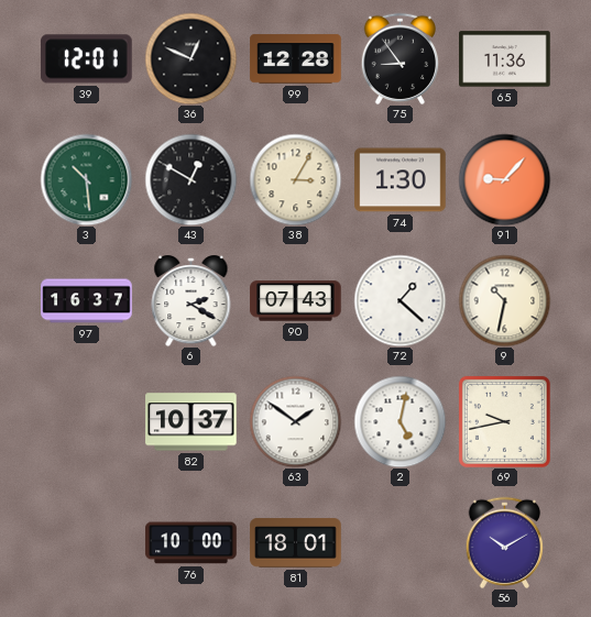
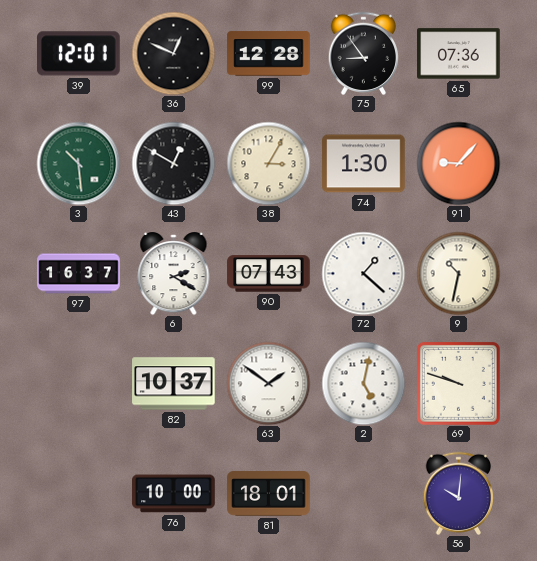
65: 11:36 -> 07:36
69: 9:43 -> 9:48
56: 10:10 -> 10:01
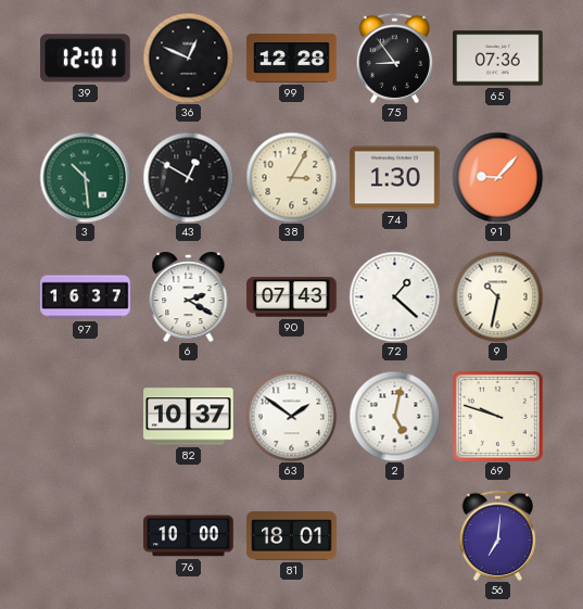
56: 10:01 -> 7:01
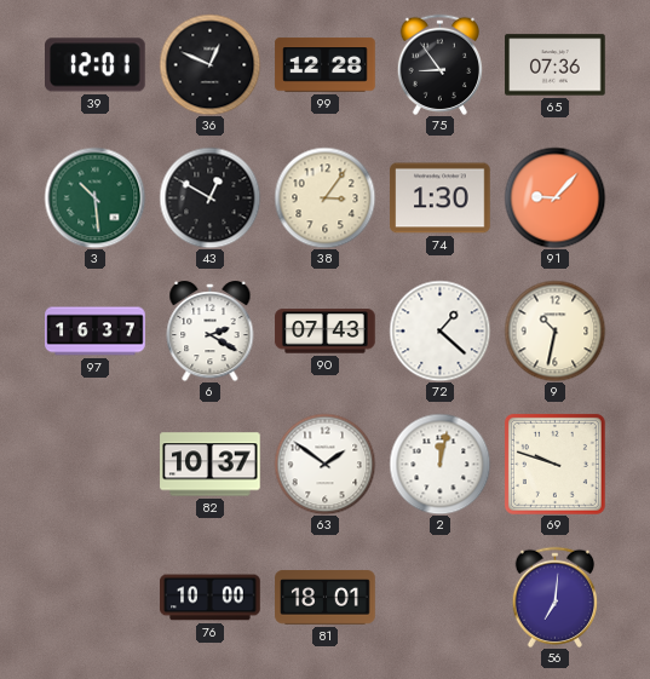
38: 3:05 -> 3:06
2: 5:02 -> 12:02
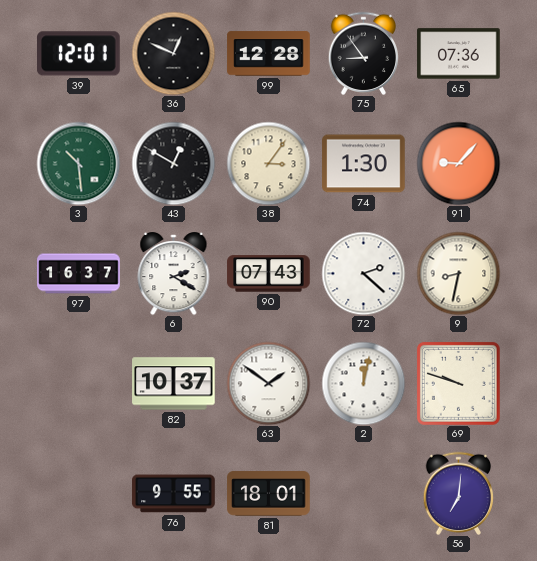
72: 1:22 -> 2:22
9: 10:32 -> 8:32
76: 10:00 -> 9:55
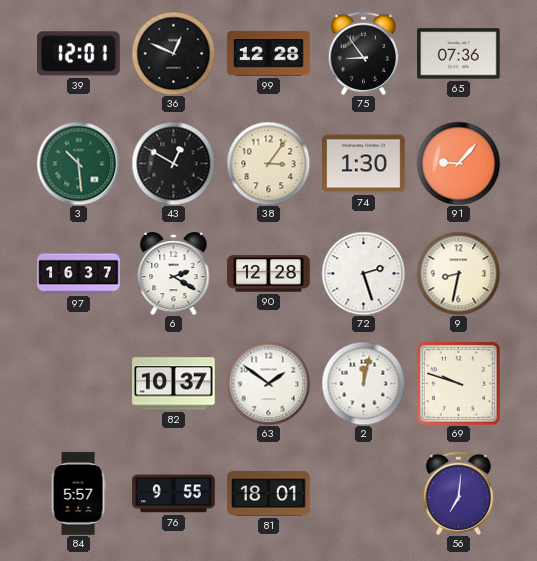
90: 07:43 -> 12:28
72: 2:22 -> 2:27
84: none -> 5:57
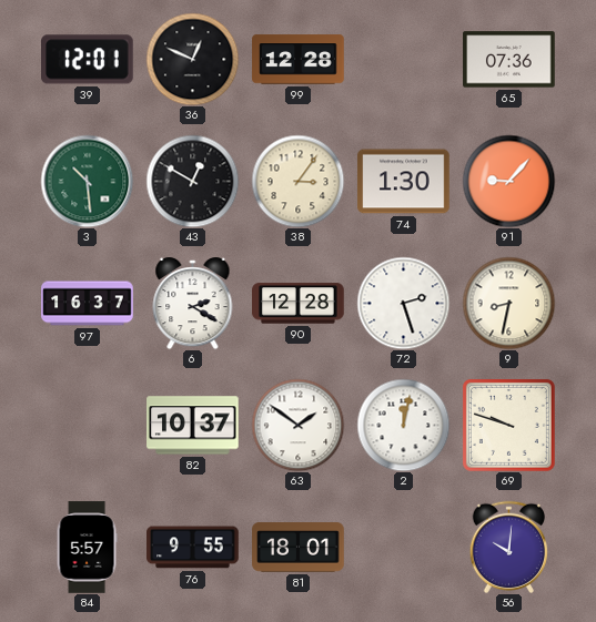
75: 8:54 -> none
56: 7:01 -> 10:01
